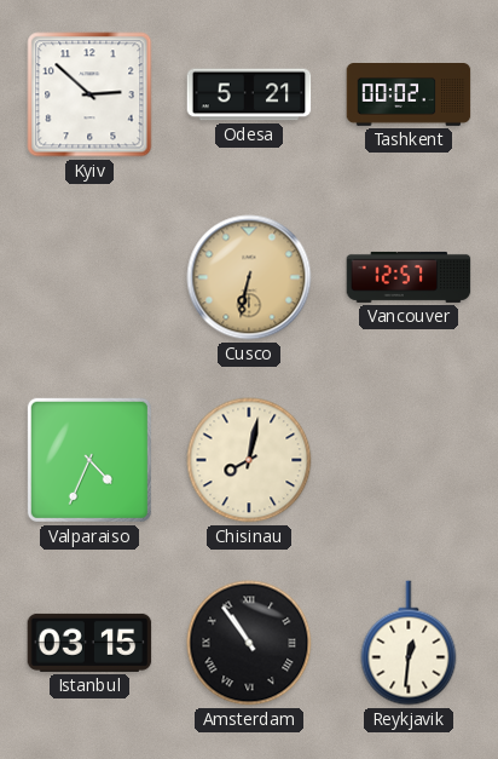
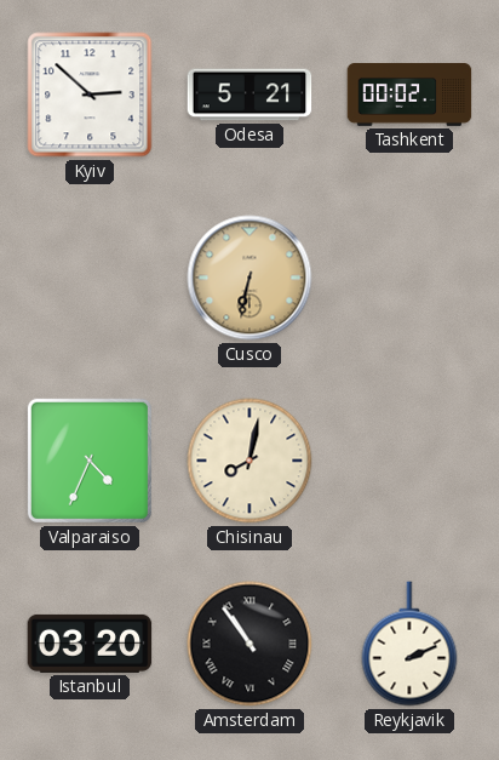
Vancouver: 12:57 -> none
Istanbul: 03:15 -> 03:20
Reykjavik: 12:31 -> 2:11
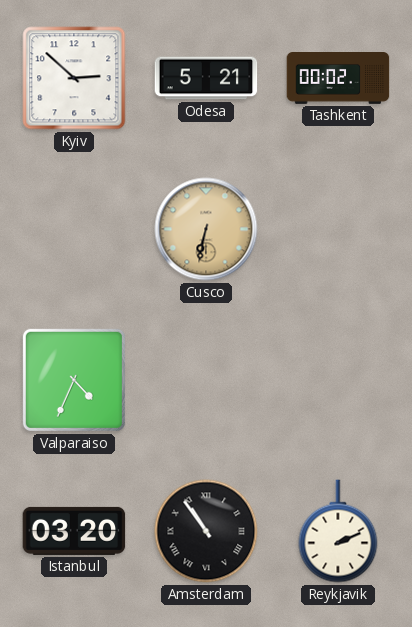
Chisinau: 8:02 -> none
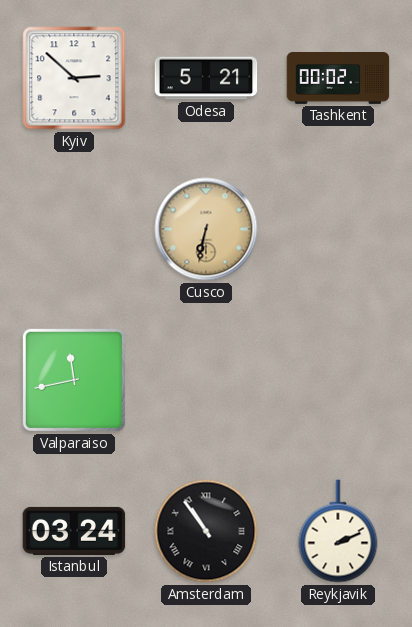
Valparaiso: 4:34 -> 11:43
Istanbul: 03:20 -> 03:24
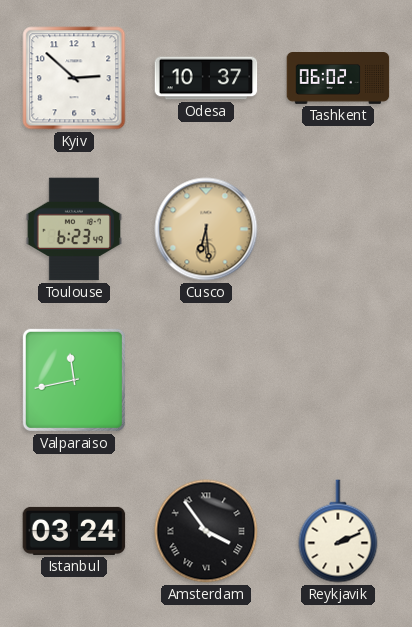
Odesa: 5:21 -> 10:37
Tashkent: 00:02 -> 06:02
Toulouse: none -> 6:23
Cusco: 6:32 -> 6:29
Amsterdam: 10:54 -> 3:54
